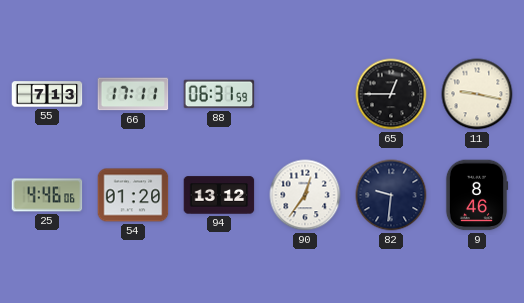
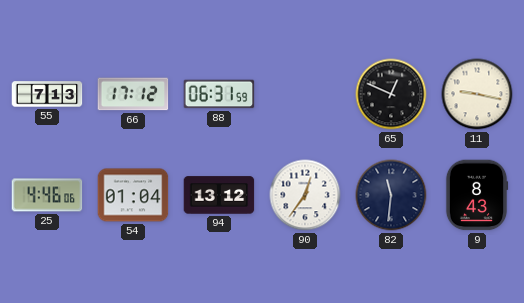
66: 17:11 -> 17:12
65: 12:45 -> 12:49
54: 01:20 -> 01:04
82: 9:31 -> 11:31
9: 8:46 -> 8:43
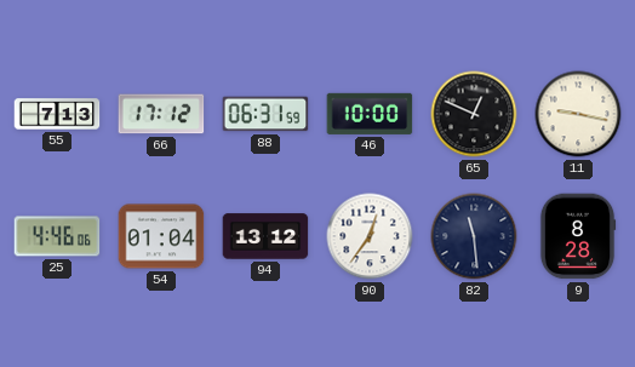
46: none -> 10:00
82: 11:31 -> 11:29
9: 8:43 -> 8:28
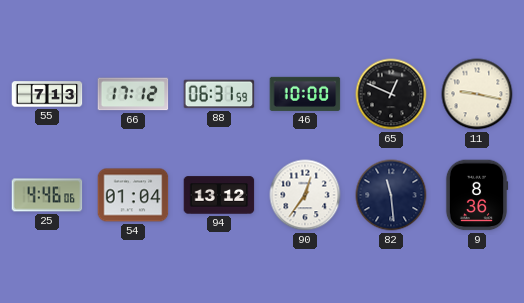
9: 8:28 -> 8:36
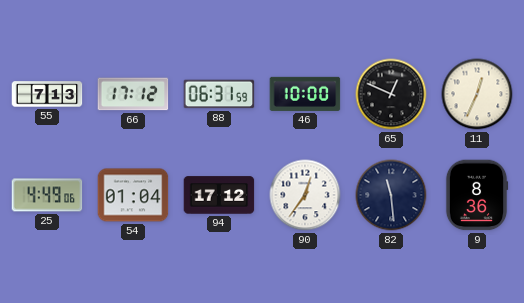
11: 9:17 -> 12:34
25: 4:46 -> 4:49
94: 13:12 -> 17:12
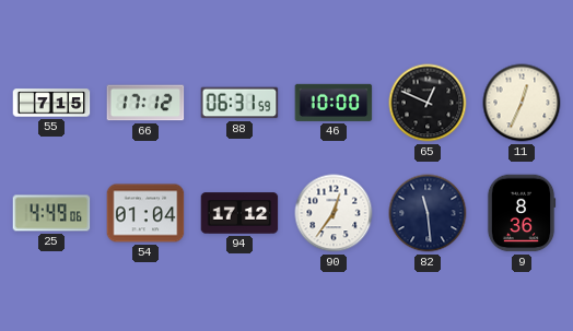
55: 7:13 -> 7:15
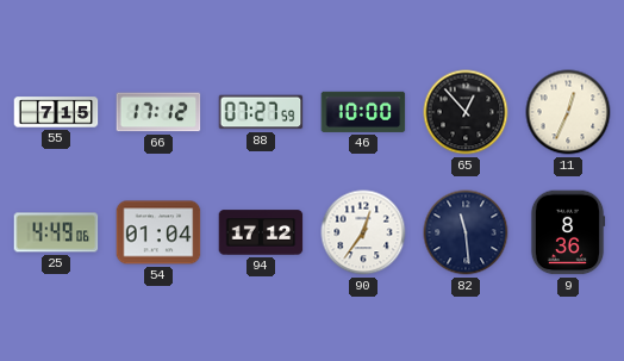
88: 06:31 -> 07:27
65: 12:49 -> 12:53
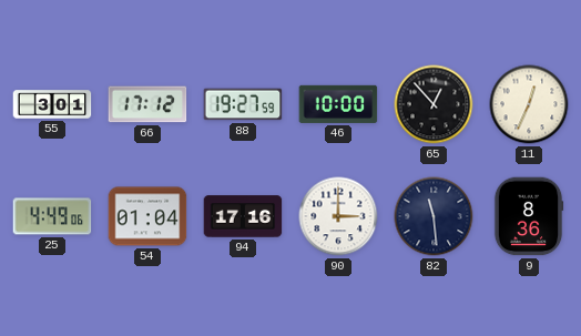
55: 7:15 -> 3:01
88: 07:27 -> 19:27
94: 17:12 -> 17:16
90: 12:36 -> 3:00
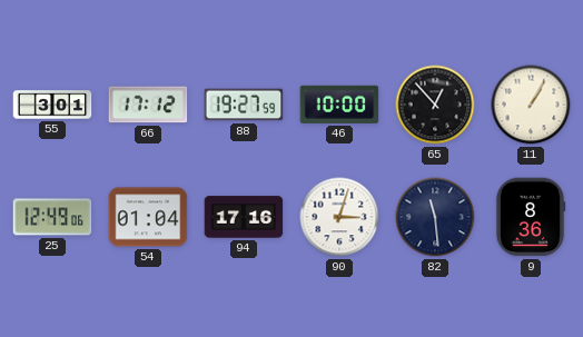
11: 12:34 -> 1:05
25: 4:49 -> 12:49
90: 3:00 -> 3:03
